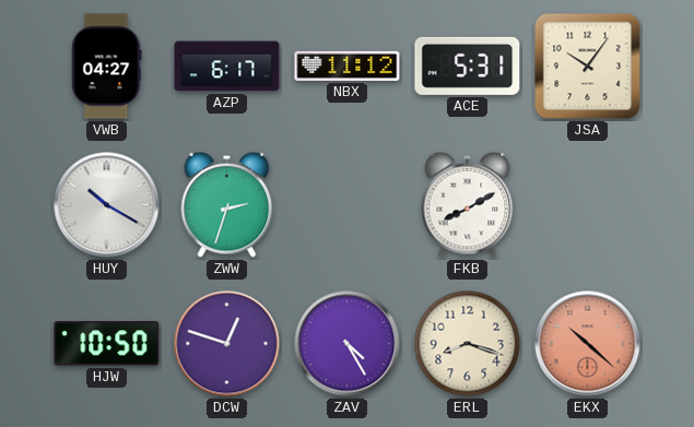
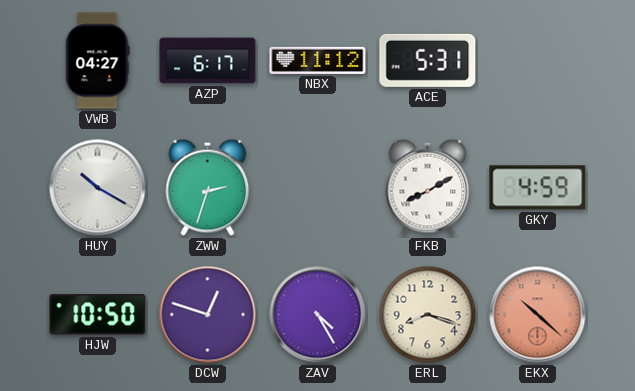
JSA: 10:06 -> none
GKY: none -> 4:59
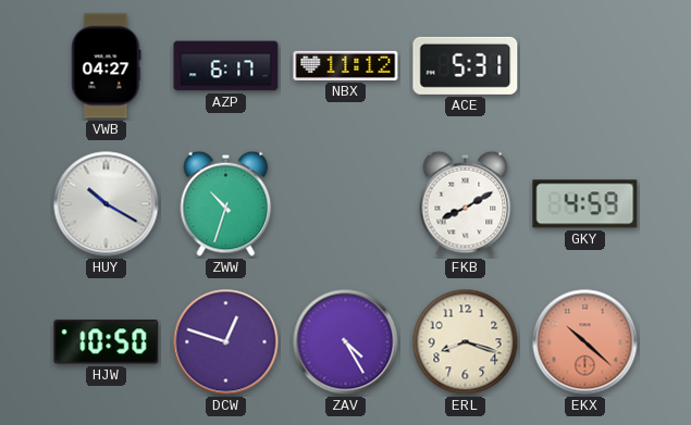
ZWW: 2:33 -> 10:33
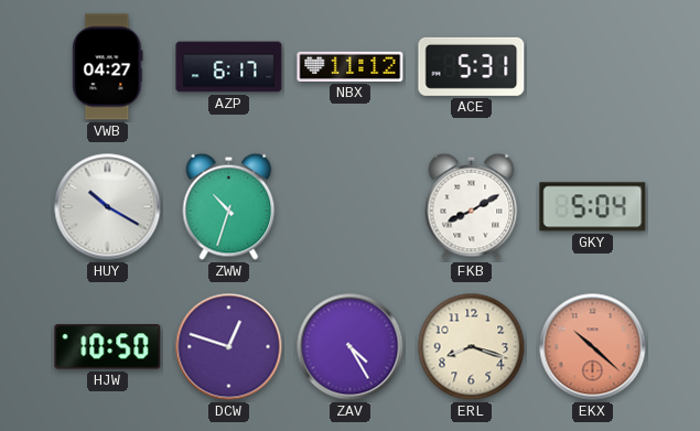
GKY: 4:59 -> 5:04
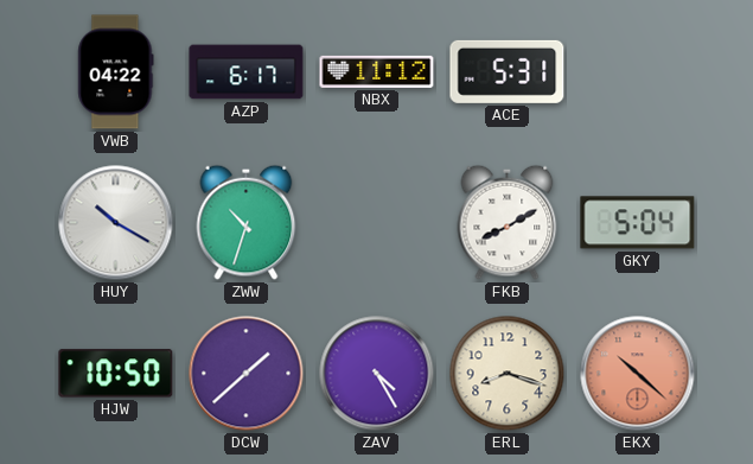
VWB: 04:27 -> 04:22
DCW: 12:48 -> 1:38
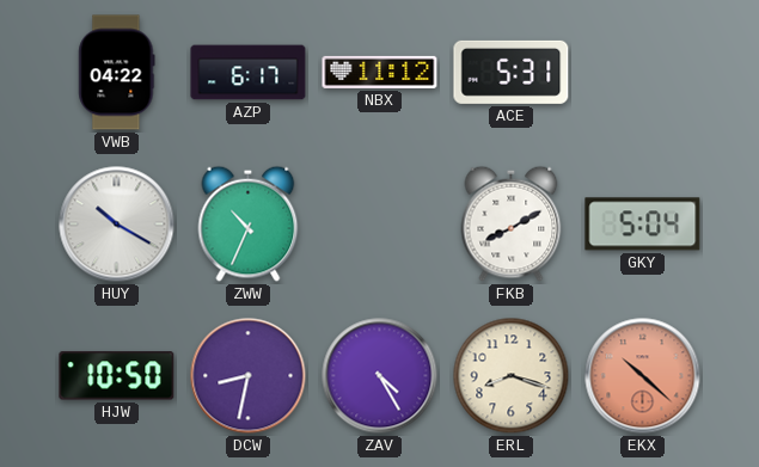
ZWW: 10:33 -> 10:34
DCW: 1:38 -> 8:32
